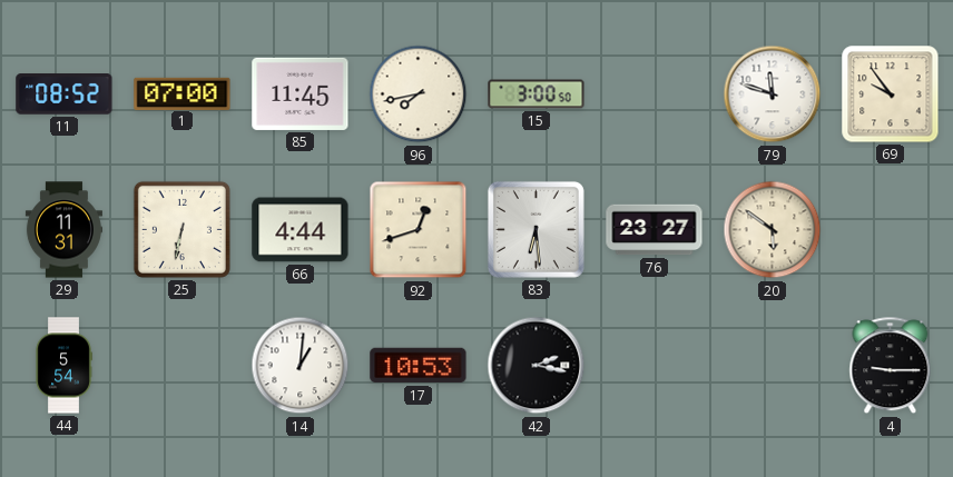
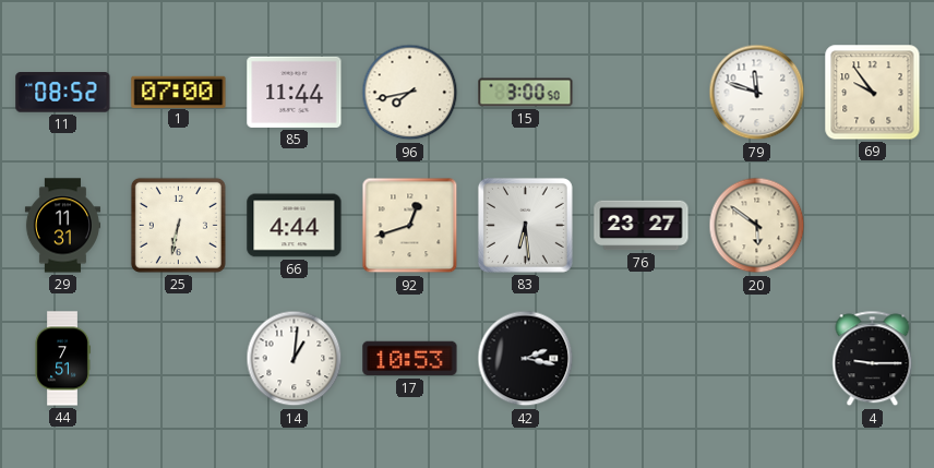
85: 11:45 -> 11:44
44: 5:54 -> 7:51
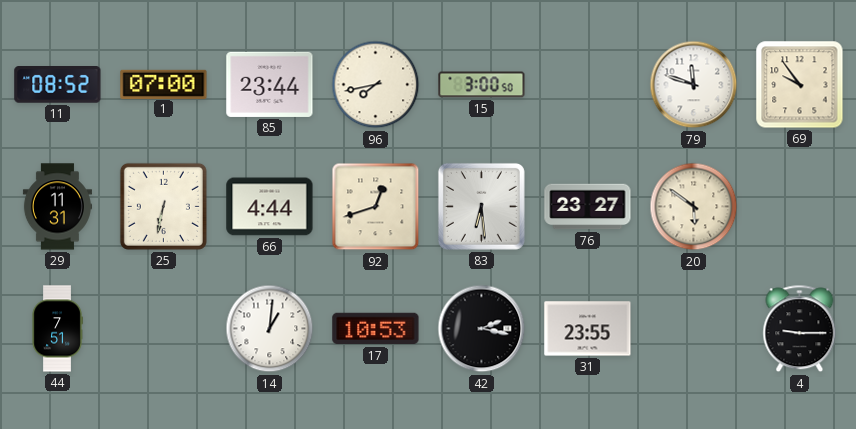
85: 11:44 -> 23:44
31: none -> 23:55
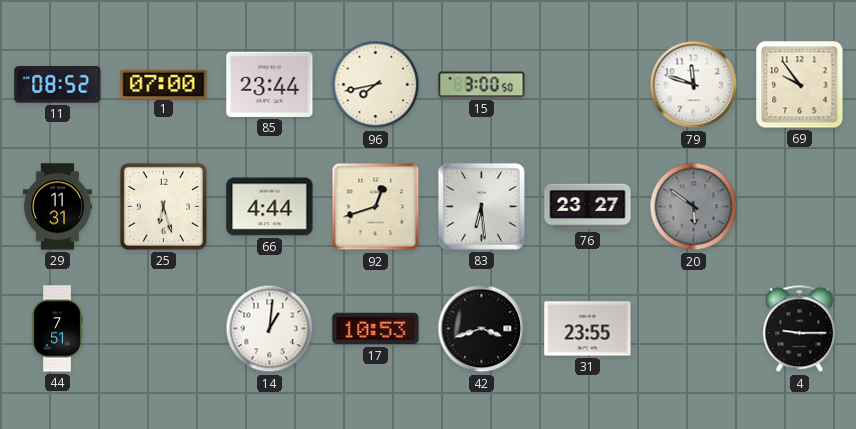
25: 6:32 -> 6:27
20 dial: cream -> grey
42: 2:17 -> 3:42
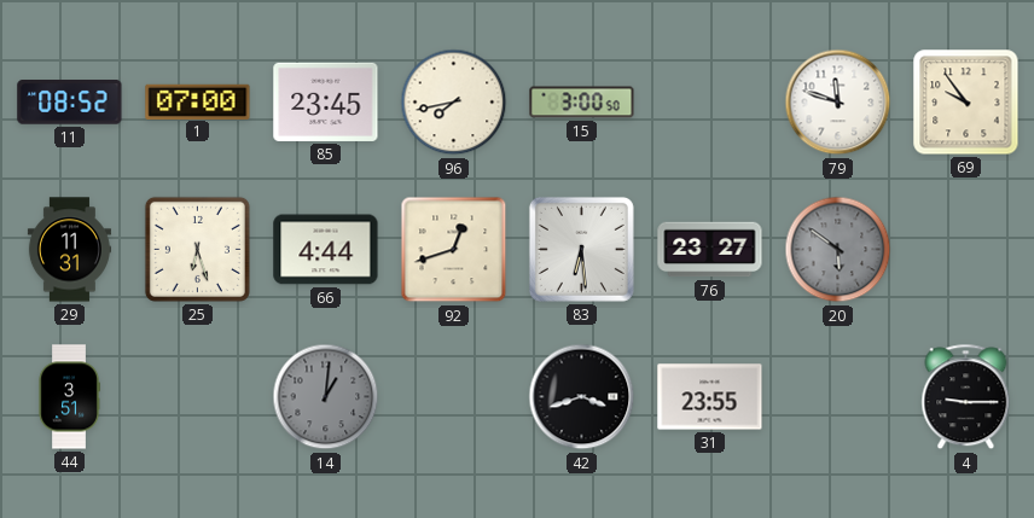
85: 23:44 -> 23:45
44: 7:51 -> 3:51
14 dial: white -> grey
17: 10:53 -> none
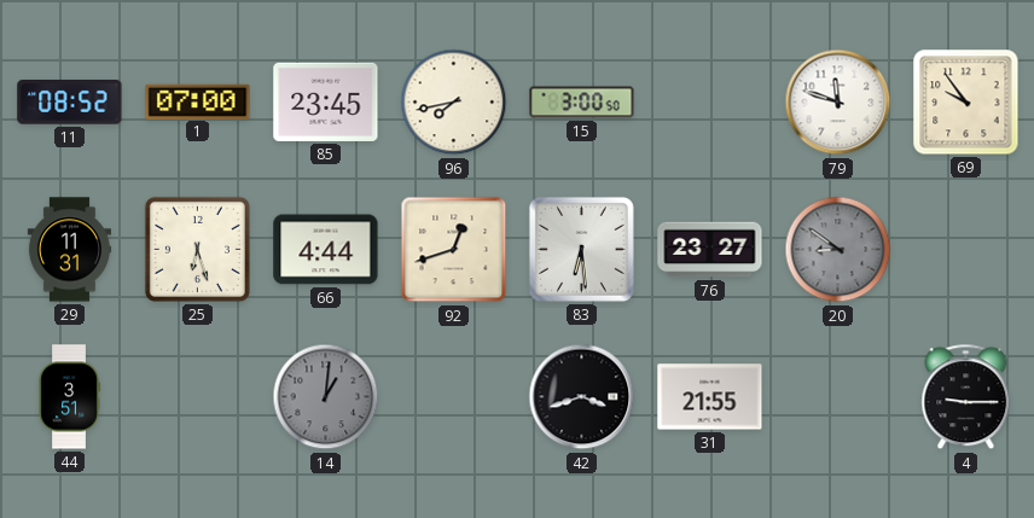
20: 5:51 -> 8:51
31: 23:55 -> 21:55
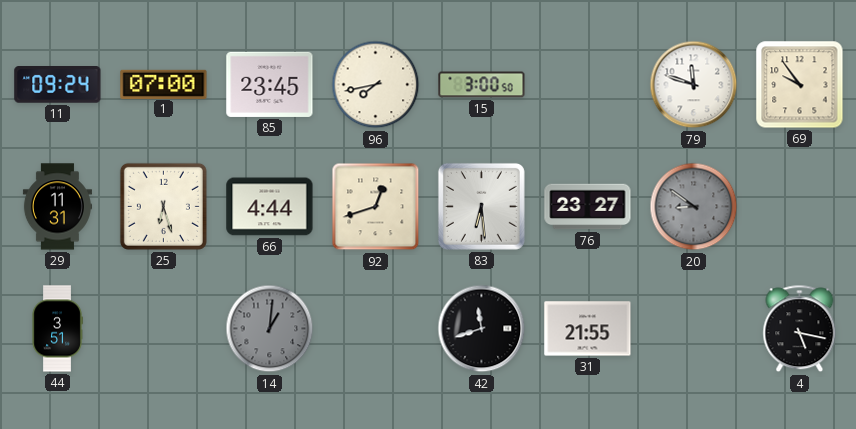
11: 08:52 -> 09:24
42: 3:42 -> 11:42
4: 9:15 -> 5:17
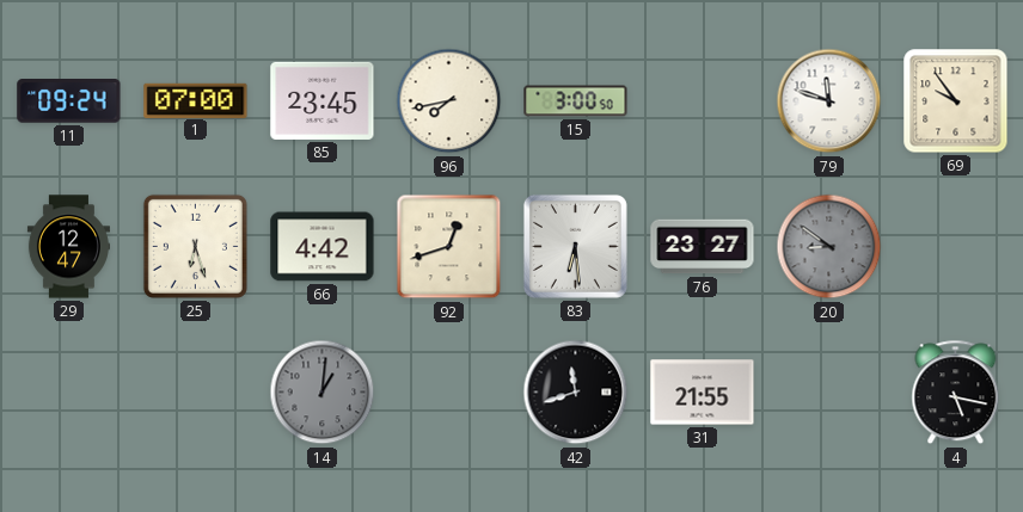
29: 11:31 -> 12:47
66: 4:44 -> 4:42
44: 3:51 -> none
